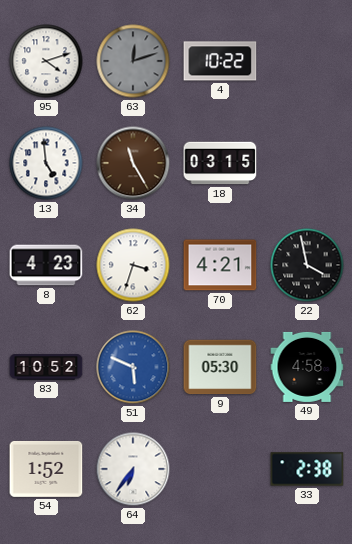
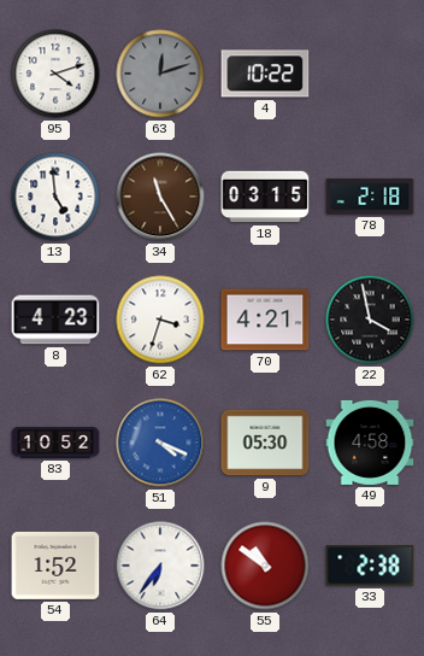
78: none -> 2:18
51: 5:49 -> 4:19
55: none -> 10:51
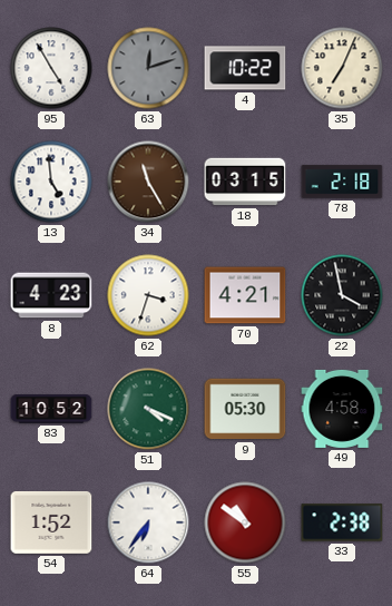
95: 4:12 -> 4:55
35: none -> 7:04
51 dial: blue -> green
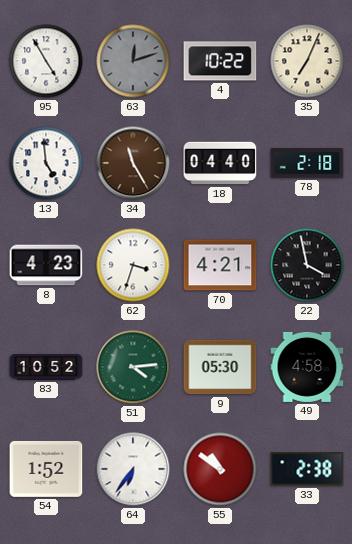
18: 03:15 -> 04:40
51: 4:19 -> 4:14
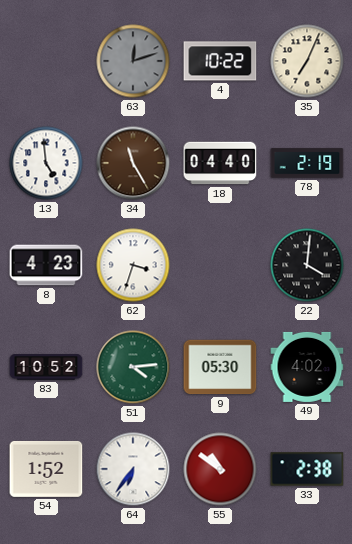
95: 4:55 -> none
78: 2:18 -> 2:19
70: 4:21 -> none
22: 3:58 -> 4:01
49: 4:58 -> 4:02
